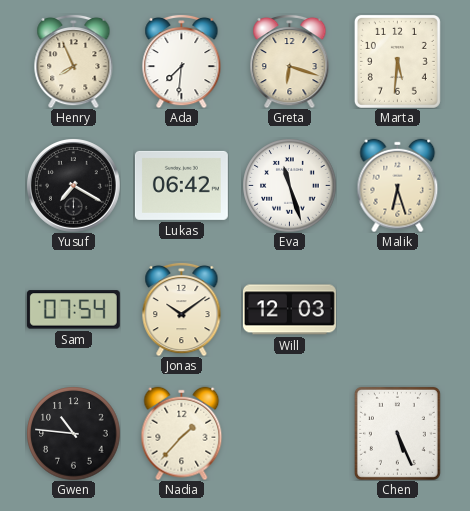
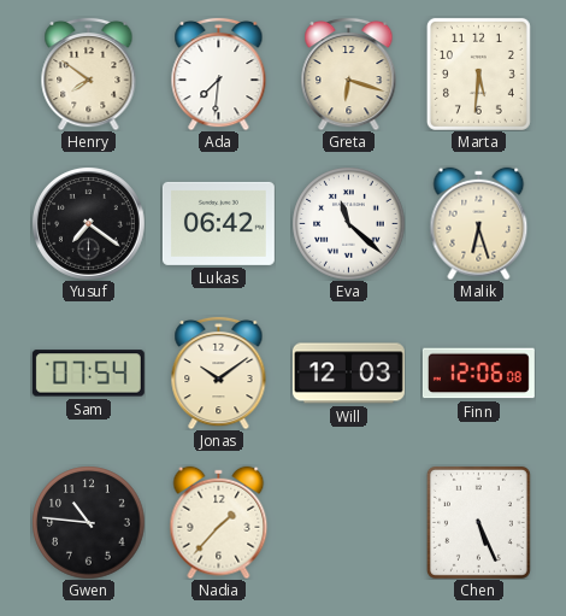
Henry: 7:56 -> 7:51
Yusuf: 7:20 -> 7:21
Eva: 11:27 -> 11:22
Finn: none -> 12:06
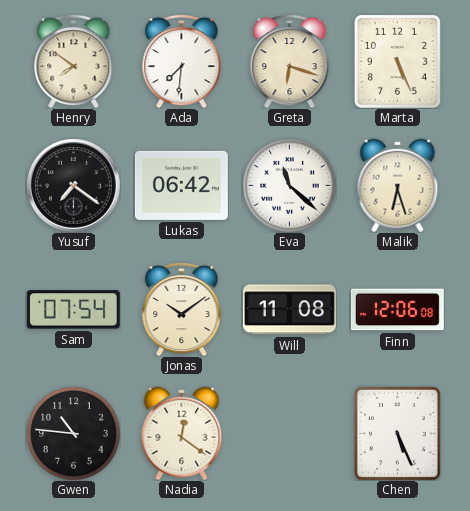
Marta: 5:31 -> 5:26
Will: 12:03 -> 11:08
Nadia: 1:37 -> 12:21
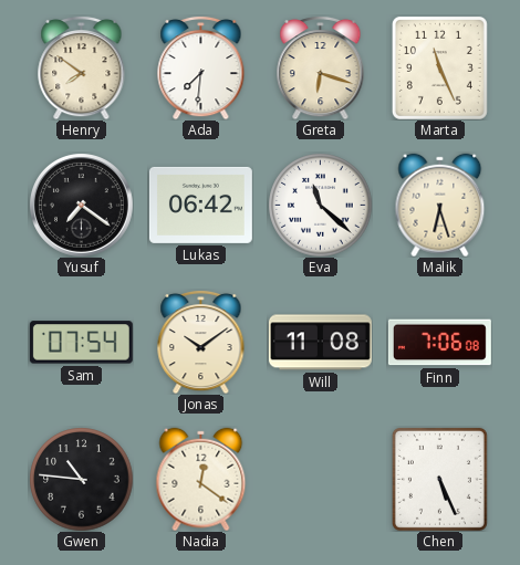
Marta: 5:26 -> 11:26
Finn: 12:06 -> 7:06
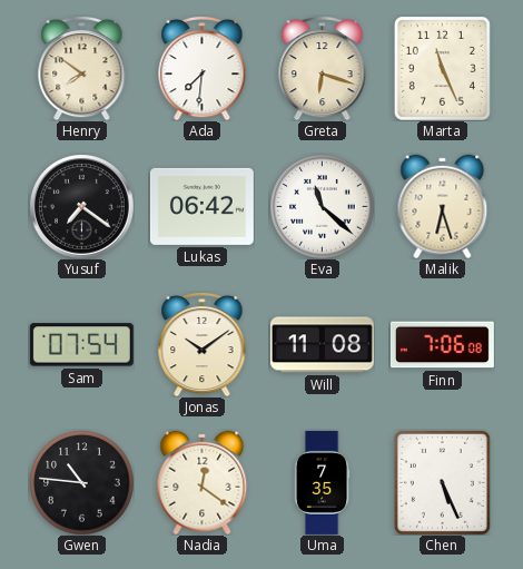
Uma: none -> 7:35
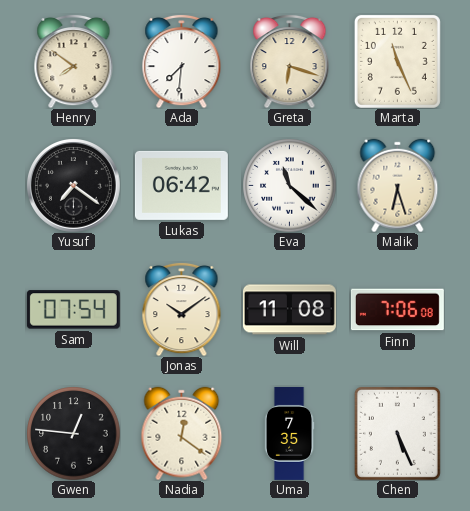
Gwen: 10:46 -> 12:46
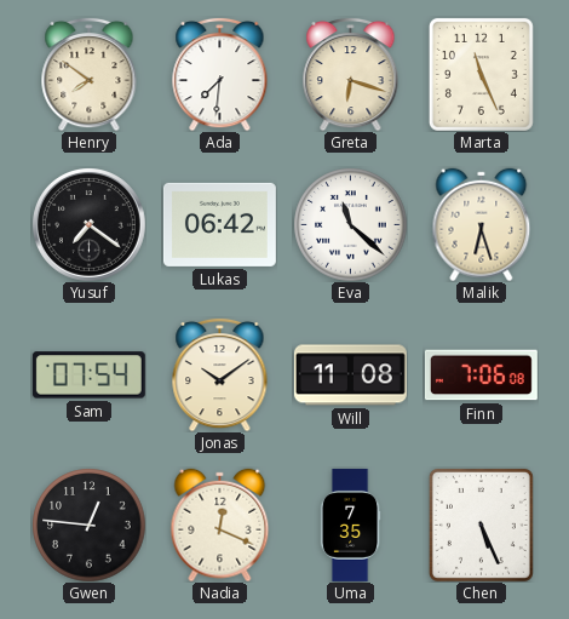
Nadia: 12:21 -> 12:19
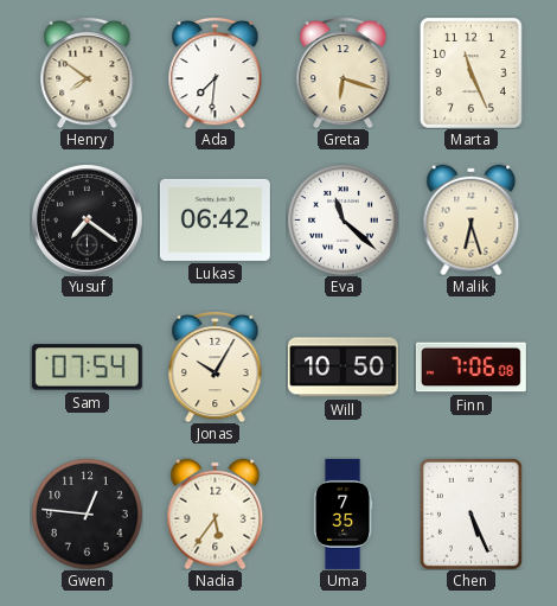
Jonas: 10:09 -> 10:05
Will: 11:08 -> 10:50
Nadia: 12:19 -> 5:36
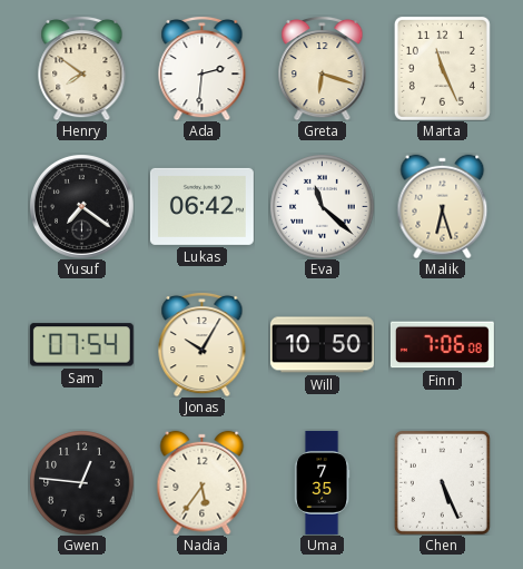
Ada: 7:31 -> 2:31
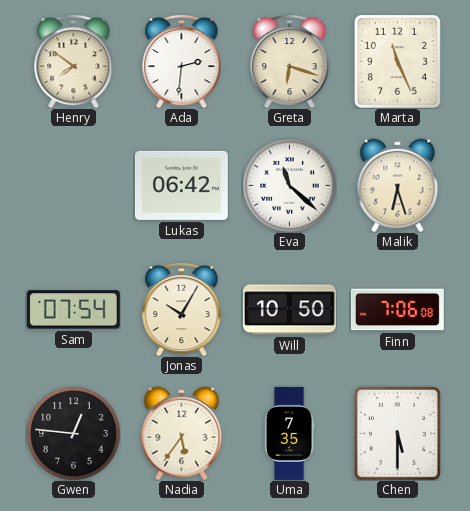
Yusuf: 7:21 -> none
Chen: 5:26 -> 5:30
